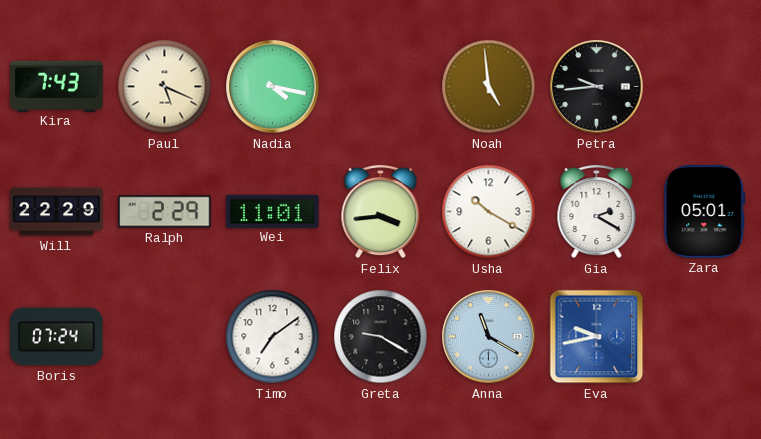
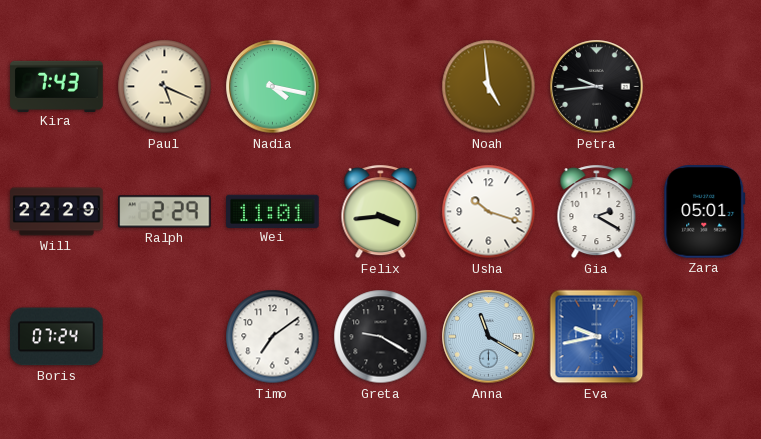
Usha: 10:20 -> 10:18
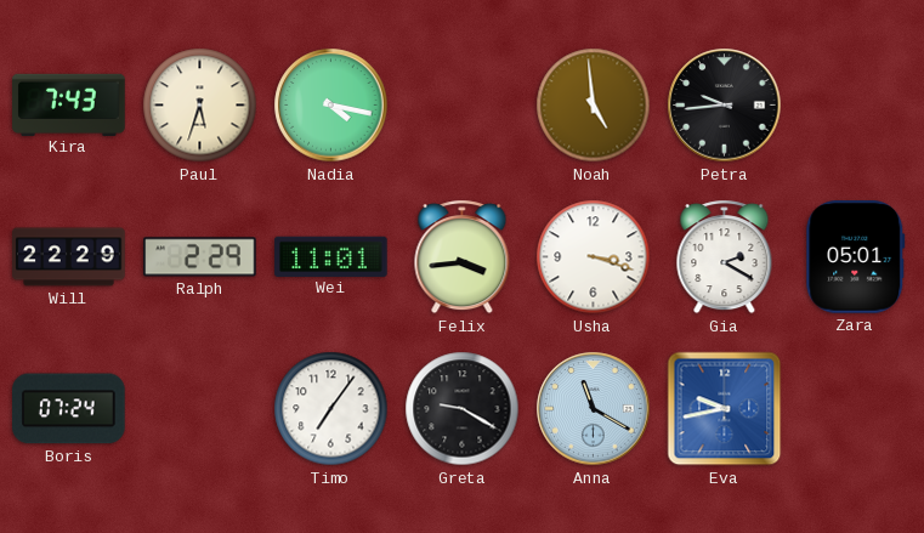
Paul: 5:19 -> 5:33
Usha: 10:18 -> 3:18
Timo: 7:09 -> 7:06
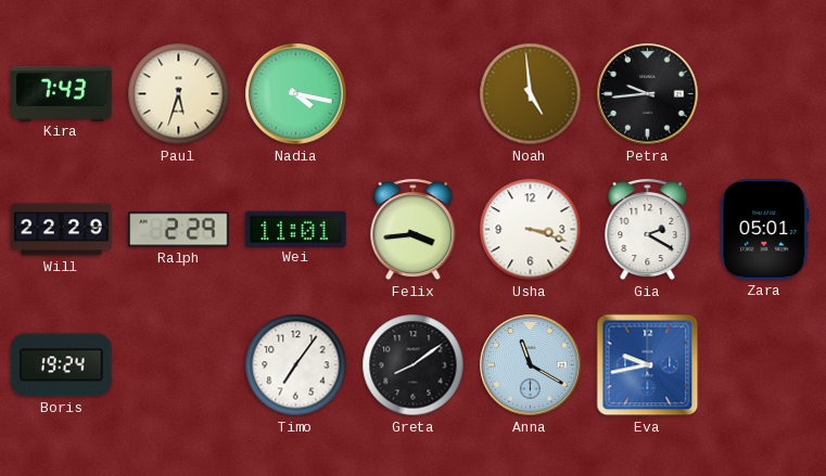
Boris: 07:24 -> 19:24
Greta: 9:20 -> 8:09
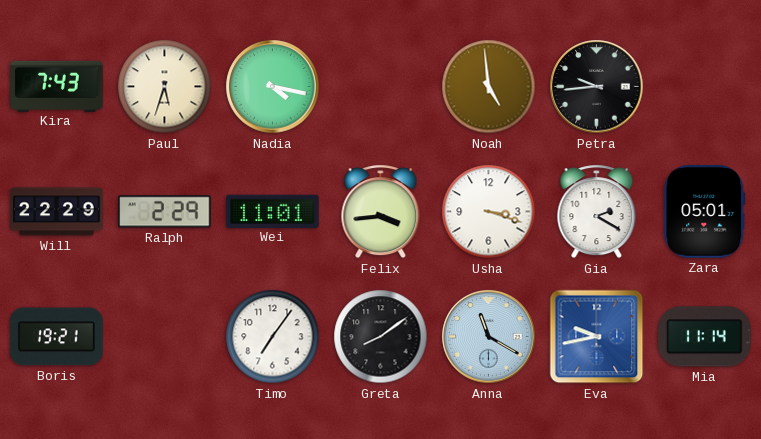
Boris: 19:24 -> 19:21
Mia: none -> 11:14
